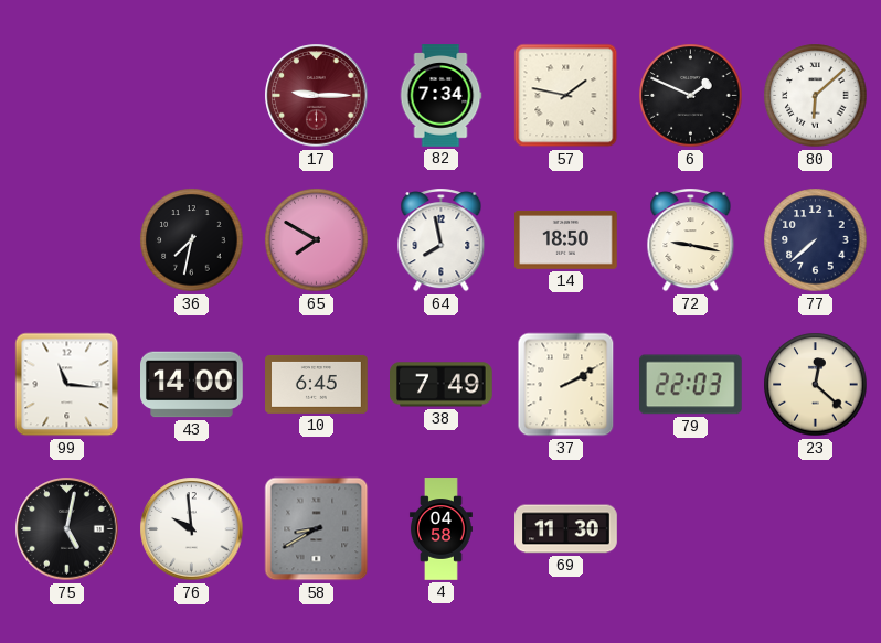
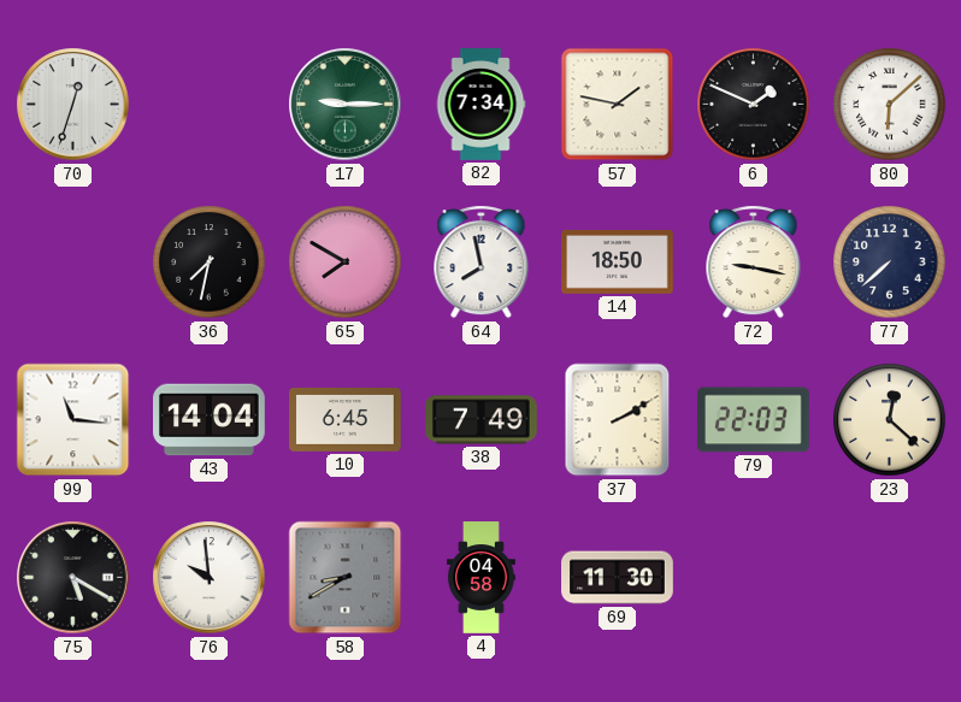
70: none -> 12:33
17 dial: burgundy -> green
43: 14:00 -> 14:04
75: 5:02 -> 5:20
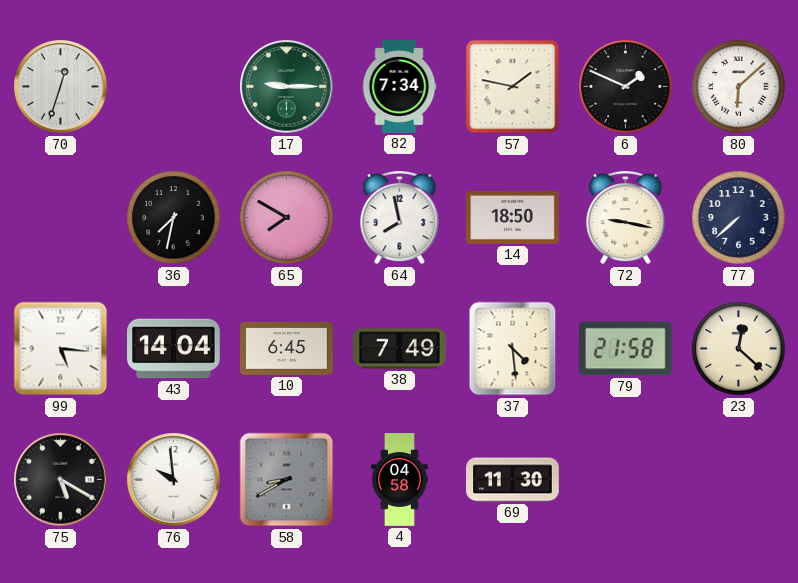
99: 11:16 -> 5:16
37: 2:10 -> 4:29
79: 22:03 -> 21:58
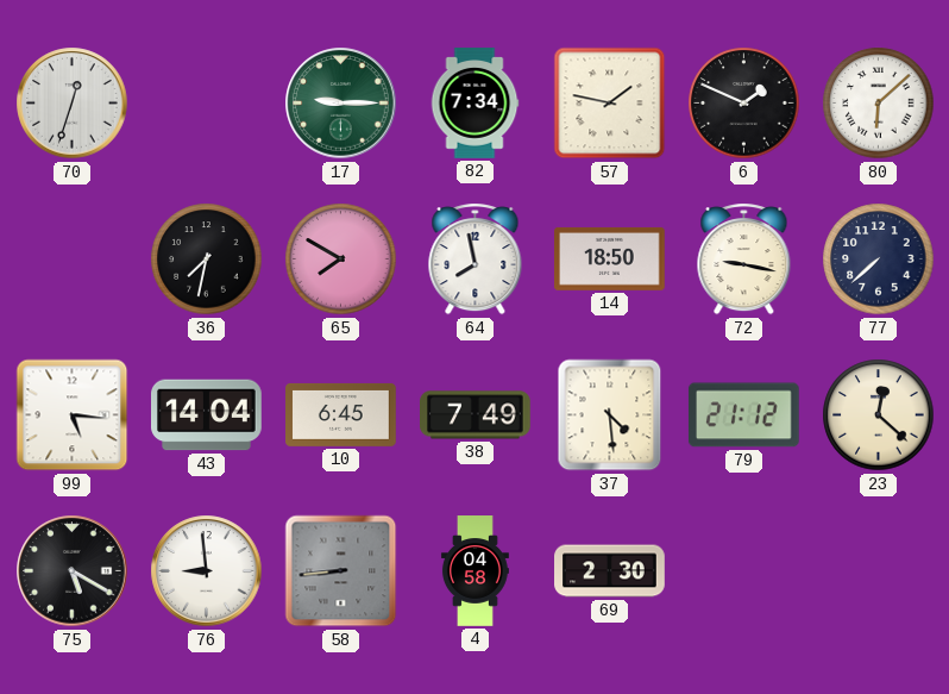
79: 21:58 -> 21:12
76: 9:59 -> 8:59
58: 8:40 -> 8:44
69: 11:30 -> 2:30
